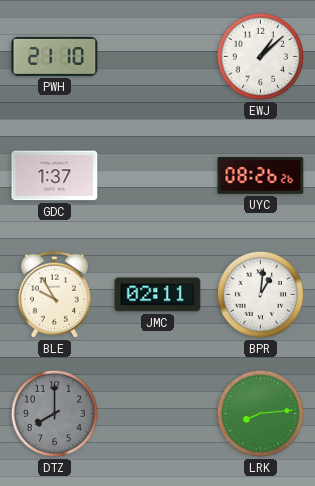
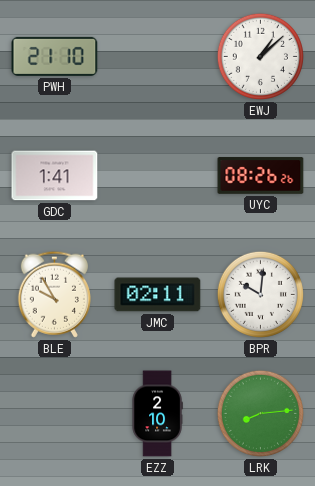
GDC: 1:37 -> 1:41
BPR: 1:01 -> 10:01
DTZ: 8:00 -> none
EZZ: none -> 2:10
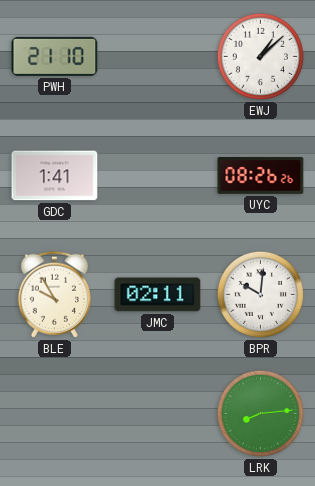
EZZ: 2:10 -> none
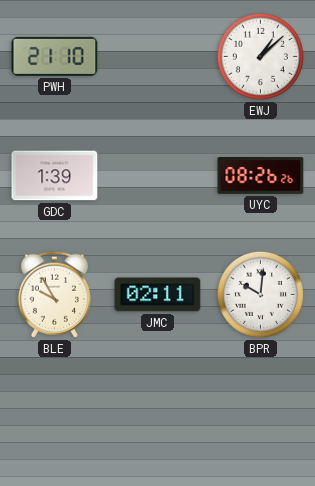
GDC: 1:41 -> 1:39
LRK: 8:14 -> none
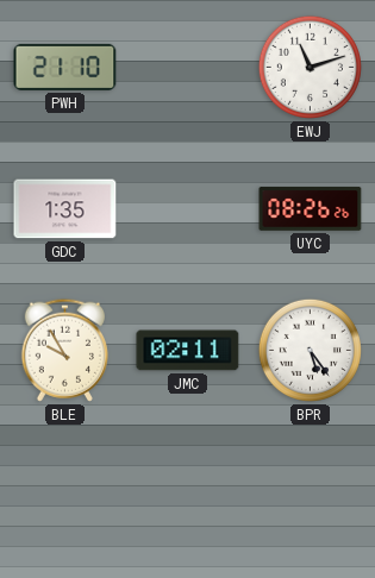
EWJ: 1:08 -> 11:12
GDC: 1:39 -> 1:35
BPR: 10:01 -> 5:24
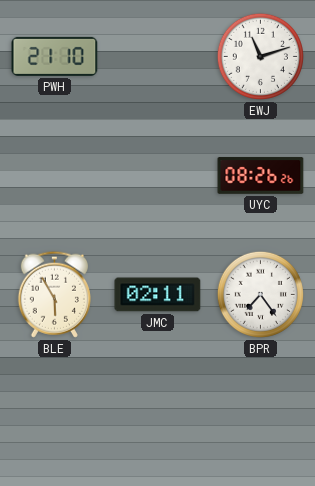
GDC: 1:35 -> none
BLE: 9:55 -> 5:55
BPR: 5:24 -> 7:24
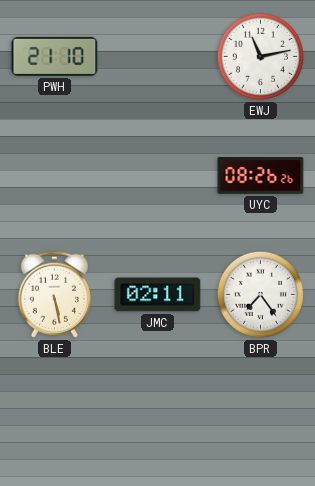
EWJ: 11:12 -> 11:13
BLE: 5:55 -> 5:28
